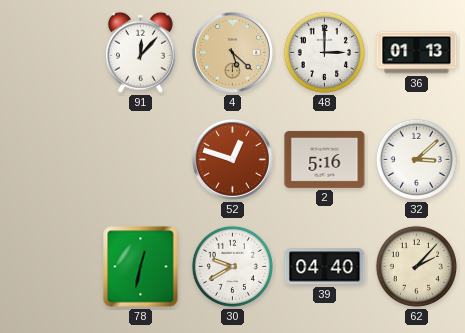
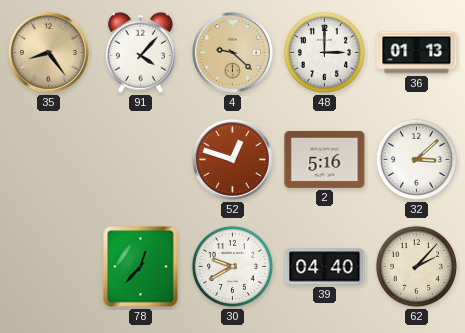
35: none -> 8:24
91: 12:07 -> 4:07
4: 5:22 -> 9:22
78: 12:32 -> 12:37
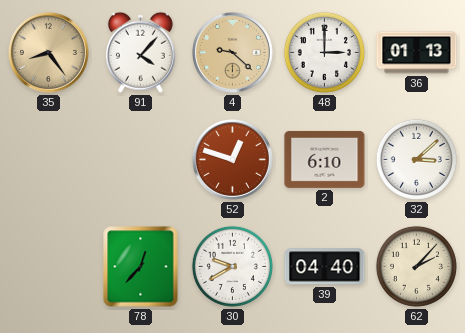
2: 5:16 -> 6:10
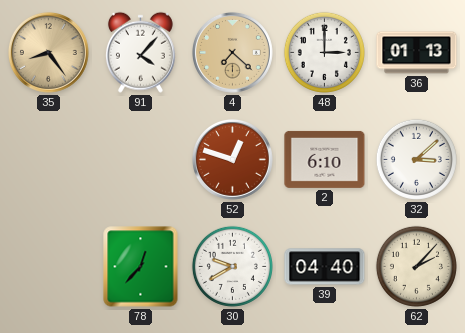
4: 9:22 -> 7:22
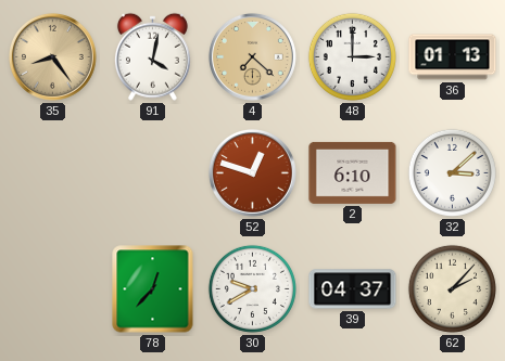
91: 4:07 -> 4:02
39: 04:40 -> 04:37
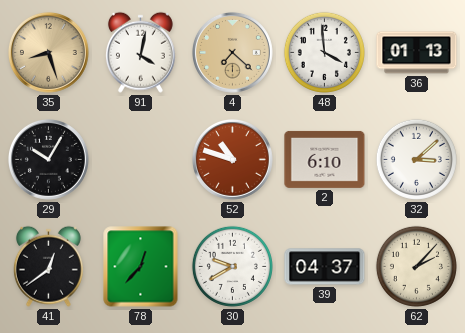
35: 8:24 -> 8:27
48: 3:00 -> 3:59
29: none -> 10:05
52: 12:48 -> 10:48
41: none -> 12:39
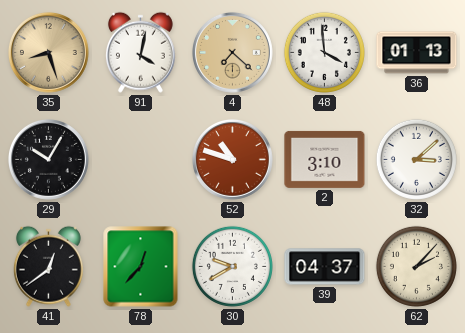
2: 6:10 -> 3:10
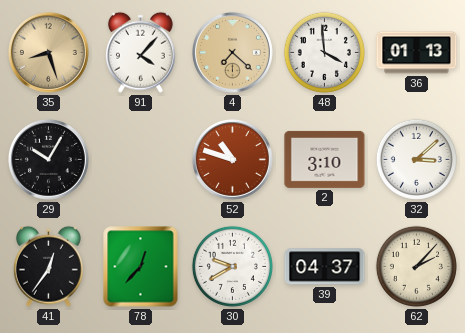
91: 4:02 -> 4:07
41: 12:39 -> 12:36
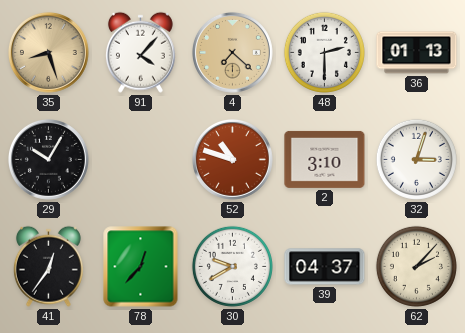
48: 3:59 -> 2:30
32: 3:08 -> 3:03
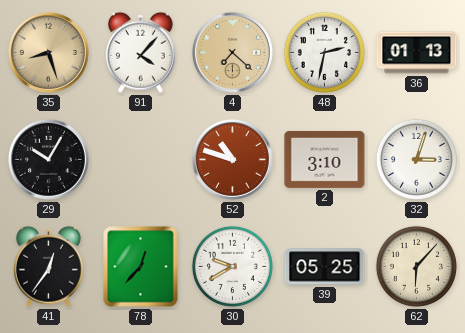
48: 2:30 -> 2:32
39: 04:37 -> 05:25
62: 2:07 -> 6:07
